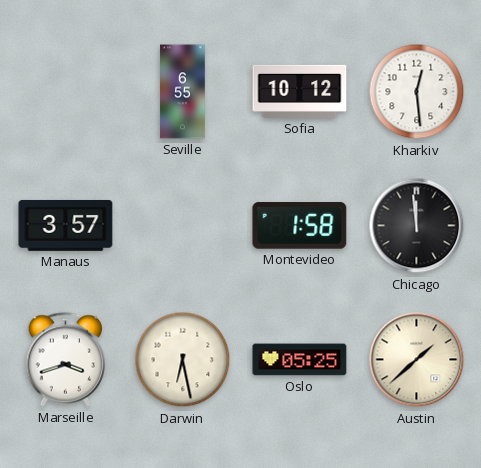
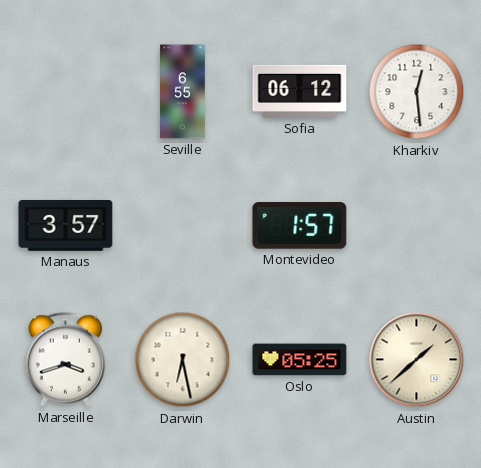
Sofia: 10:12 -> 06:12
Montevideo: 1:58 -> 1:57
Chicago: 11:59 -> none
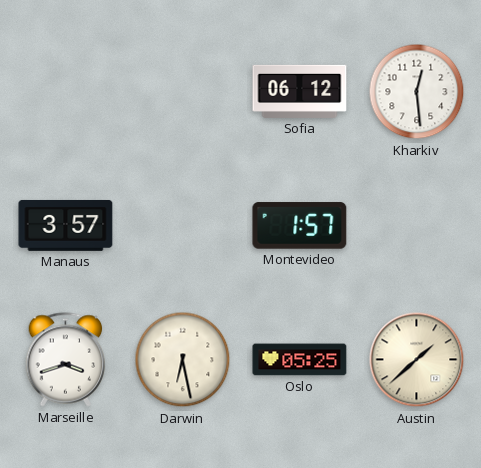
Seville: 6:55 -> none
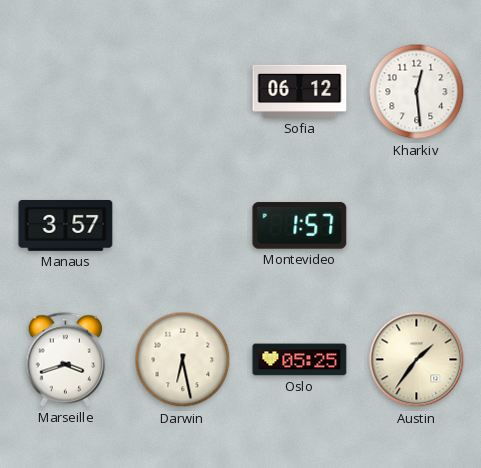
Austin: 1:38 -> 1:36
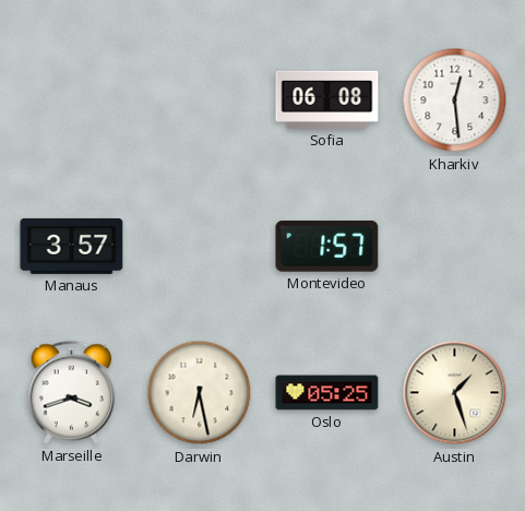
Sofia: 06:12 -> 06:08
Austin: 1:36 -> 1:27
